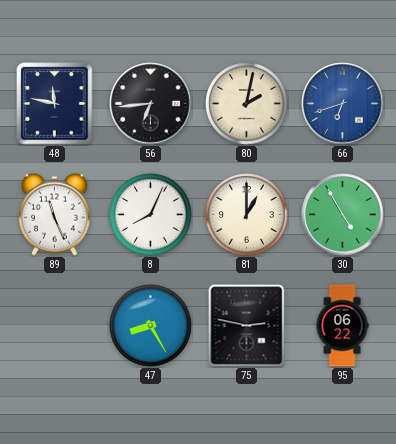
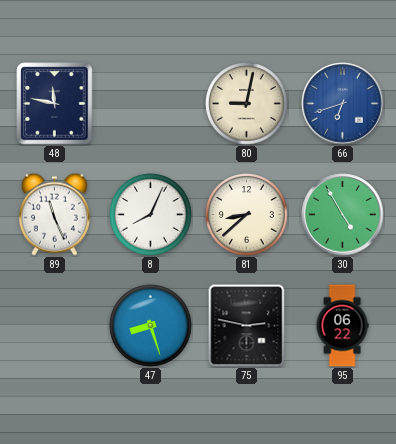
56: 6:44 -> none
80: 2:02 -> 9:02
81: 1:00 -> 8:38
47: 8:25 -> 8:27
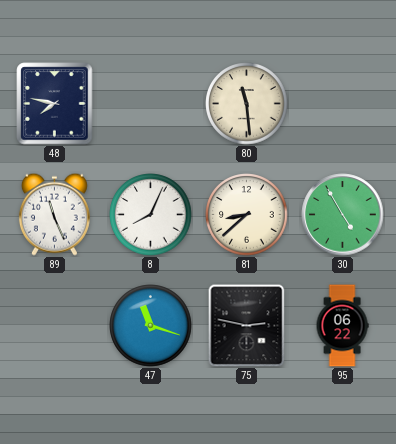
48: 11:47 -> 7:47
80: 9:02 -> 11:29
66: 6:42 -> none
47: 8:27 -> 11:18
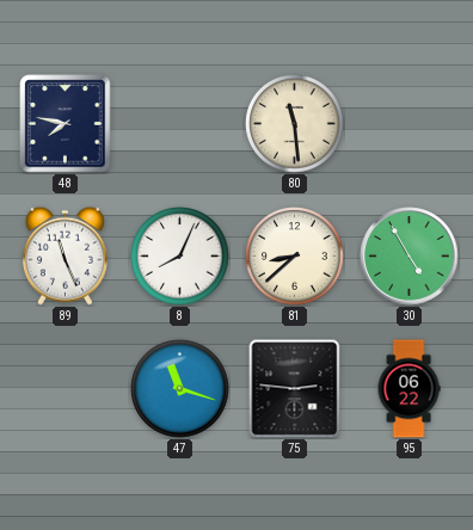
75: 2:47 -> 2:46
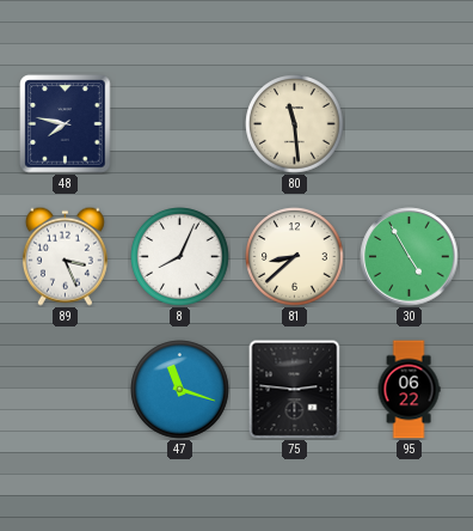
89: 11:26 -> 3:26
